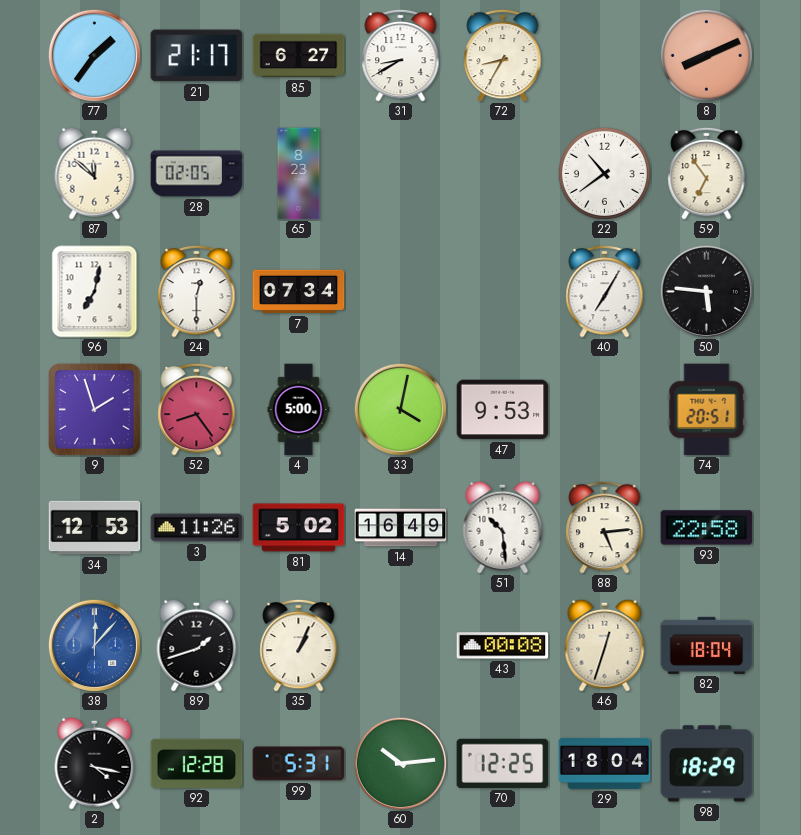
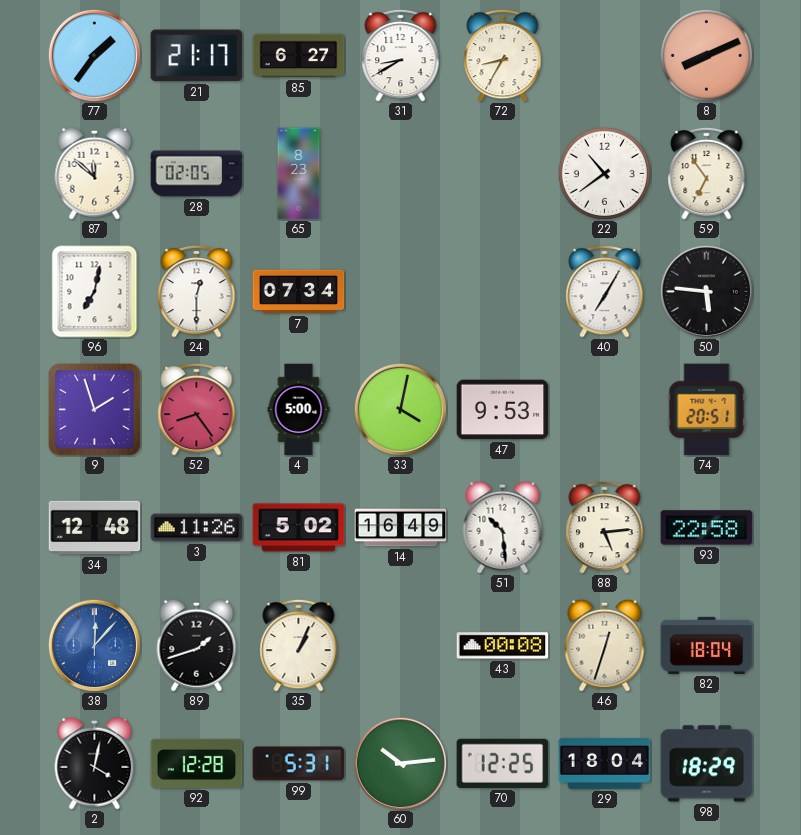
34: 12:53 -> 12:48
2: 4:17 -> 4:02
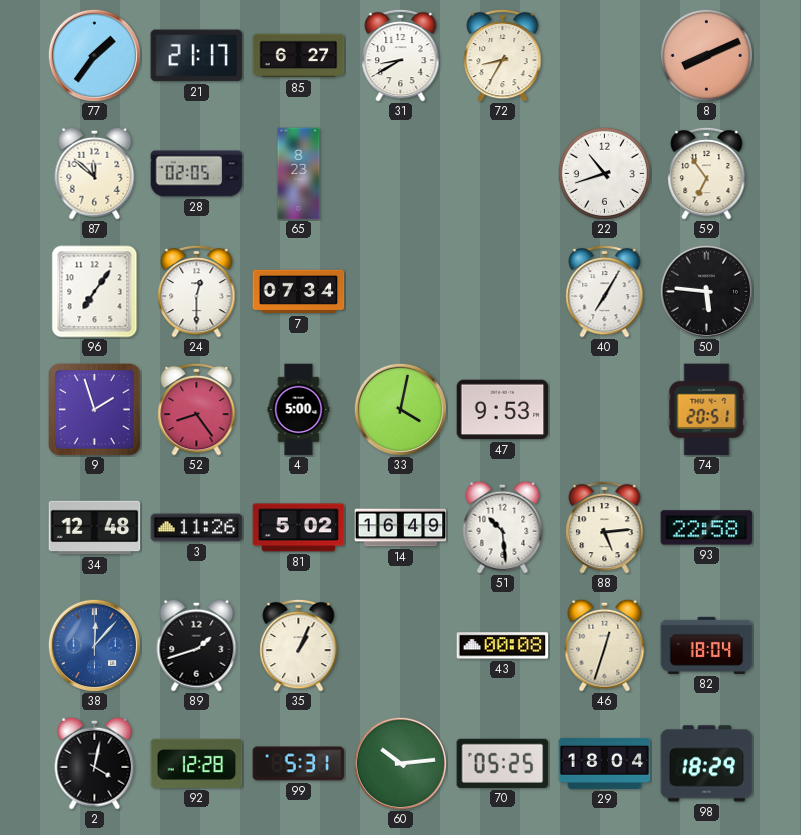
22: 10:39 -> 10:42
96: 7:02 -> 7:06
70: 12:25 -> 05:25
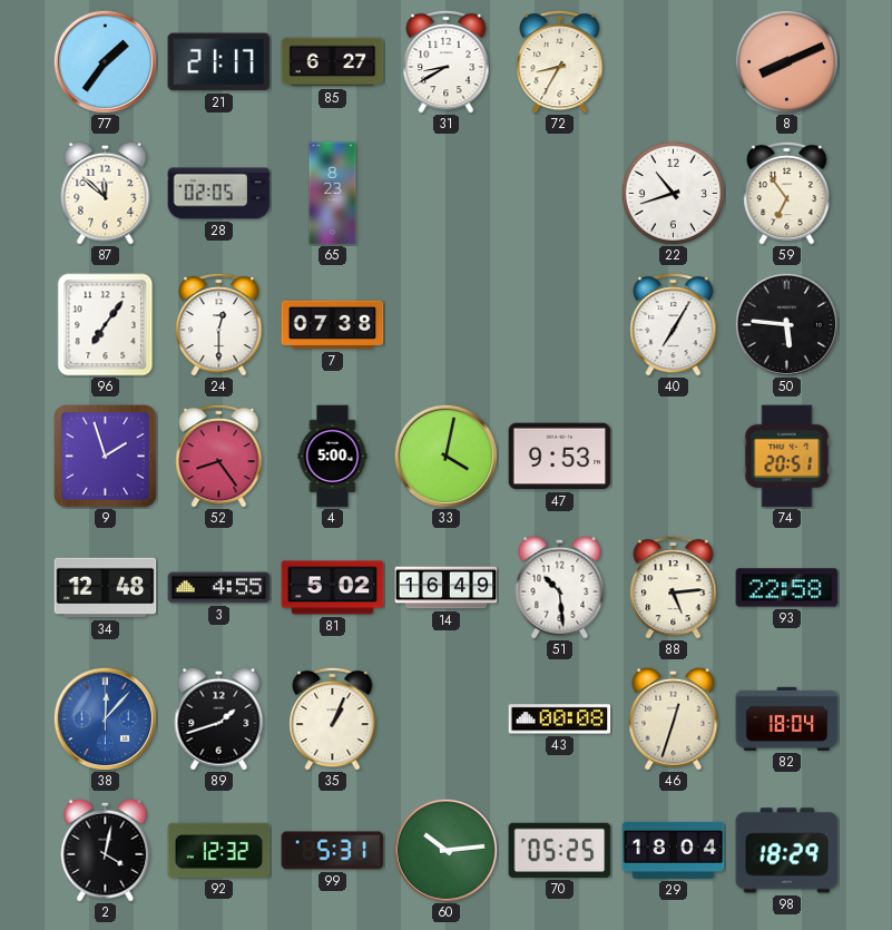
7: 07:34 -> 07:38
3: 11:26 -> 4:55
92: 12:28 -> 12:32
